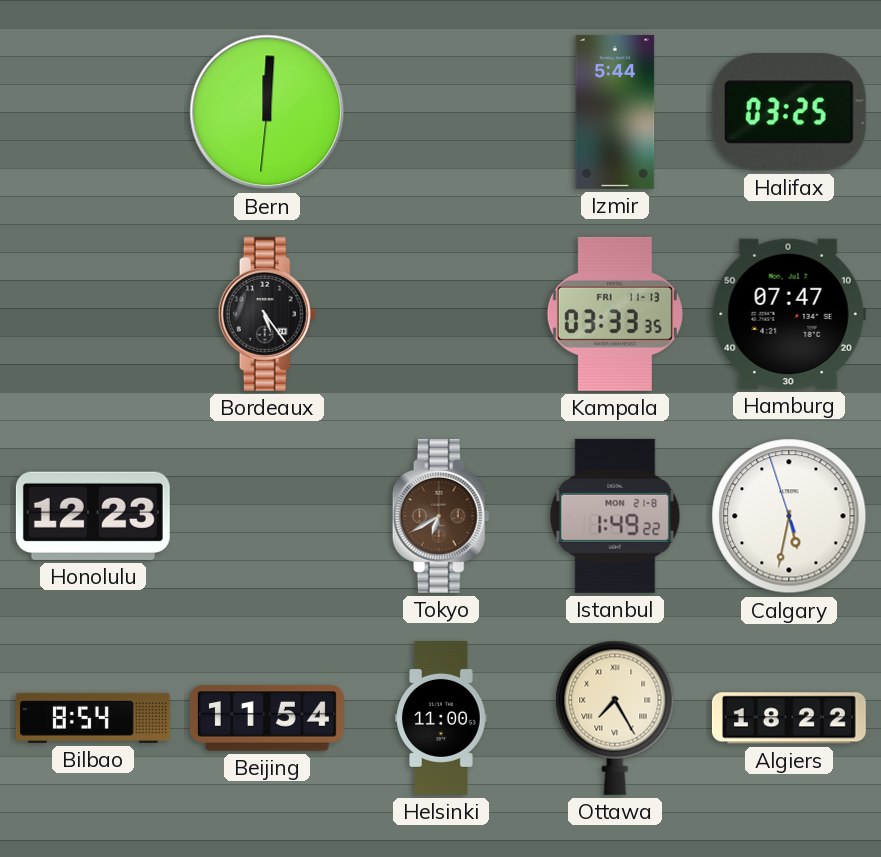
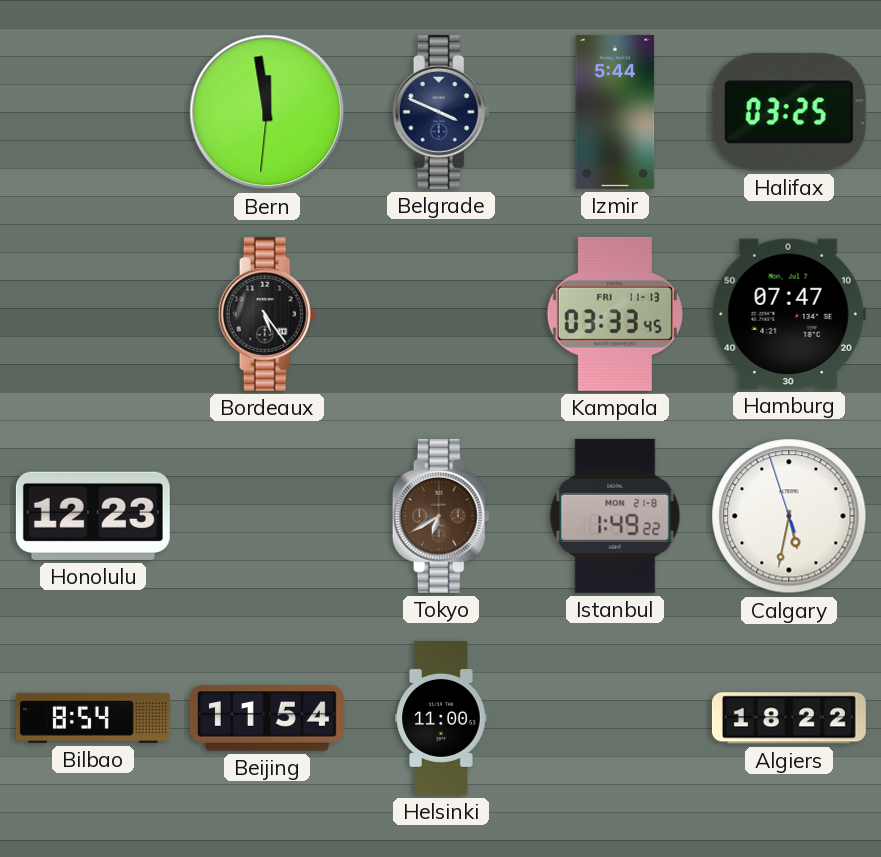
Bern: 12:00 -> 11:58
Belgrade: none -> 3:49
Kampala: 03:33:35 -> 03:33:45
Ottawa: 7:25 -> none
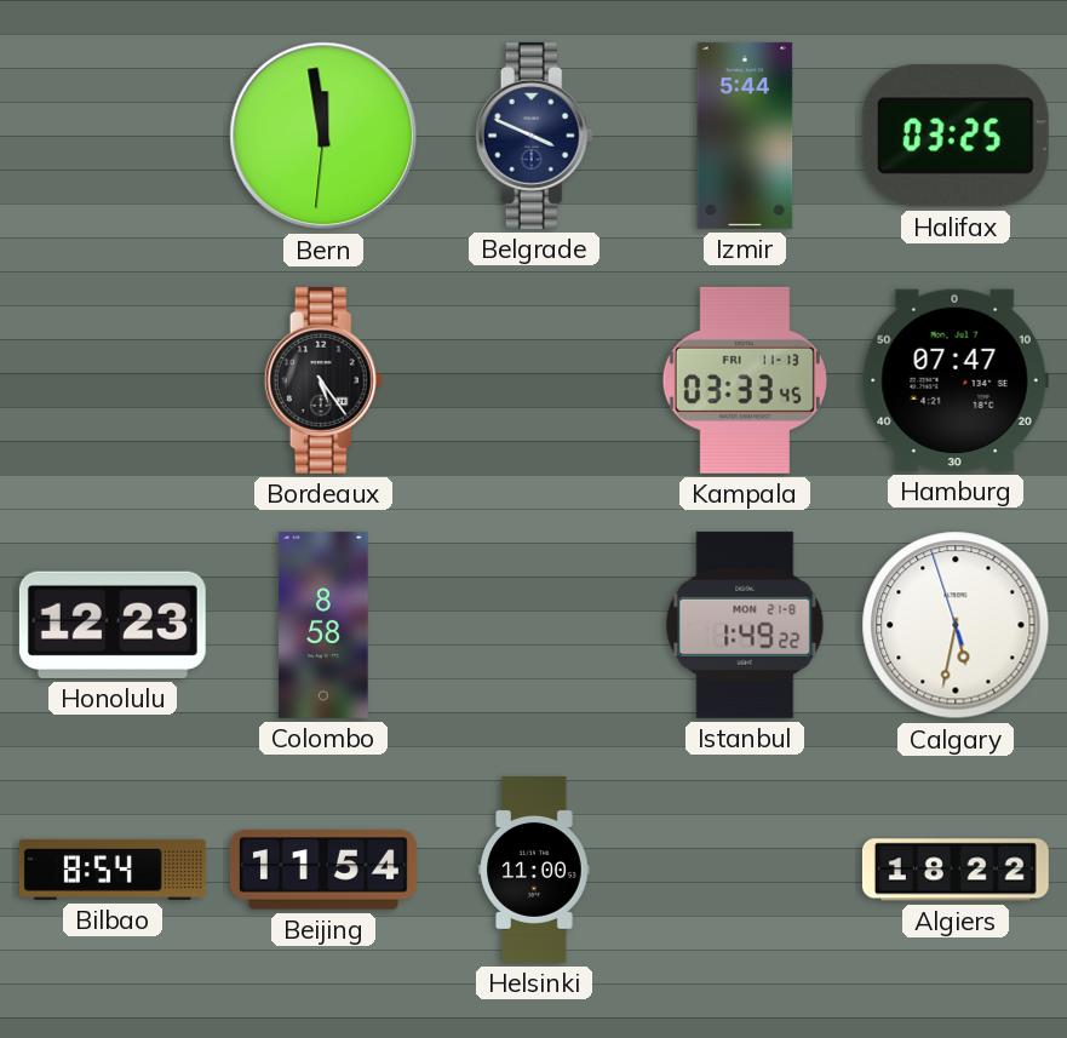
Colombo: none -> 8:58
Tokyo: 6:40 -> none
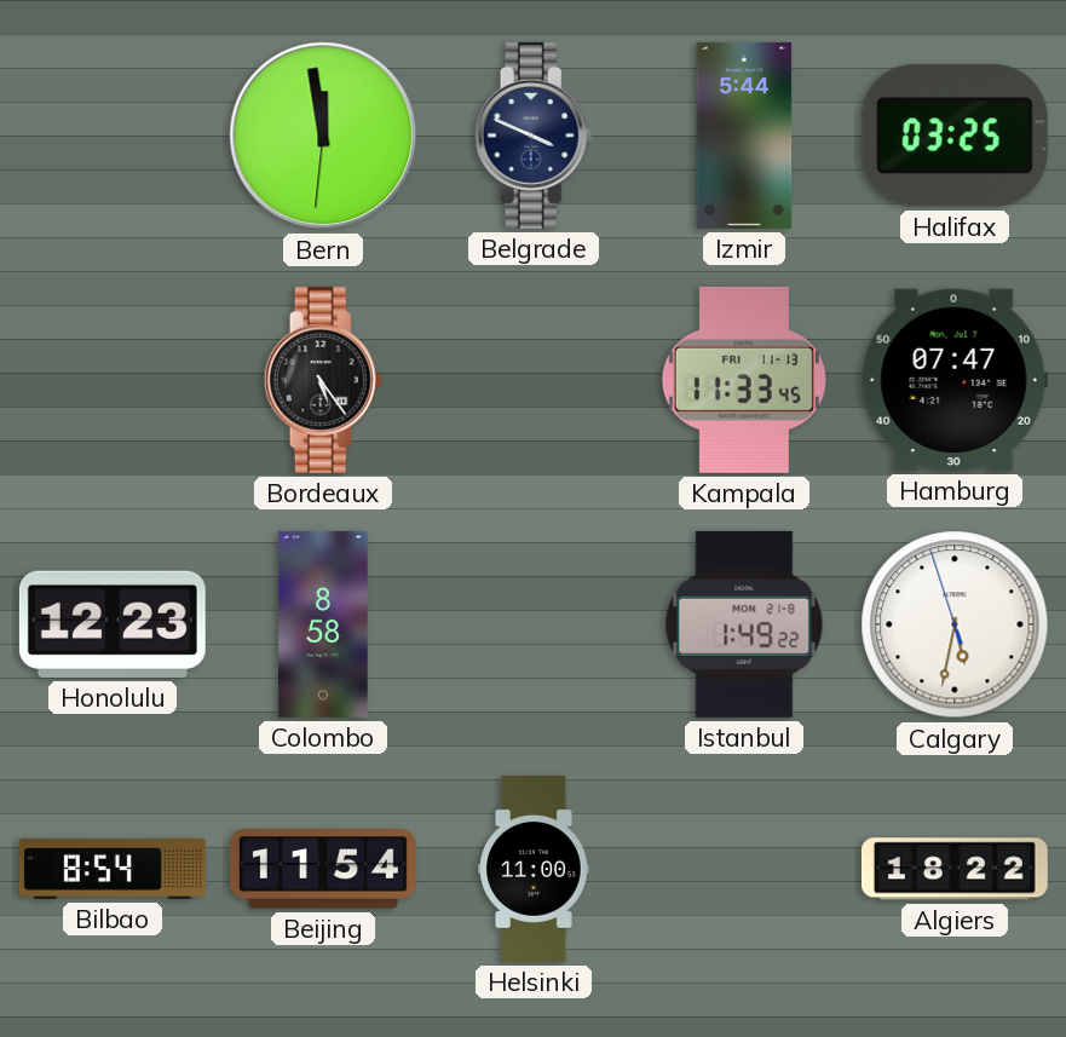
Kampala: 03:33 -> 11:33
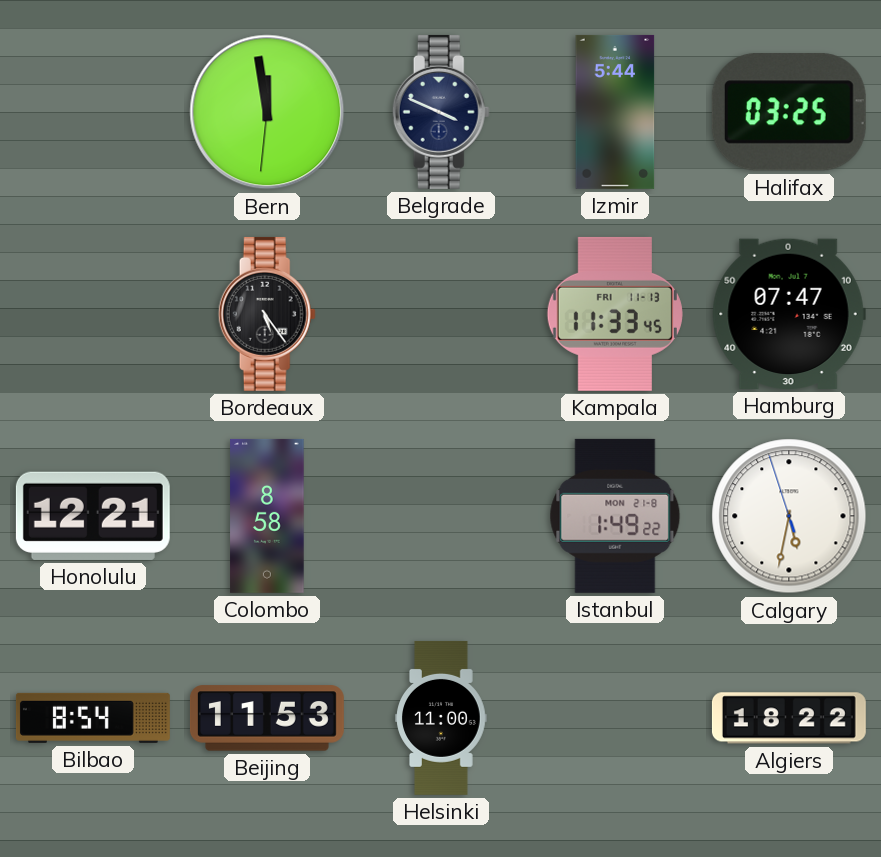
Honolulu: 12:23 -> 12:21
Beijing: 11:54 -> 11:53
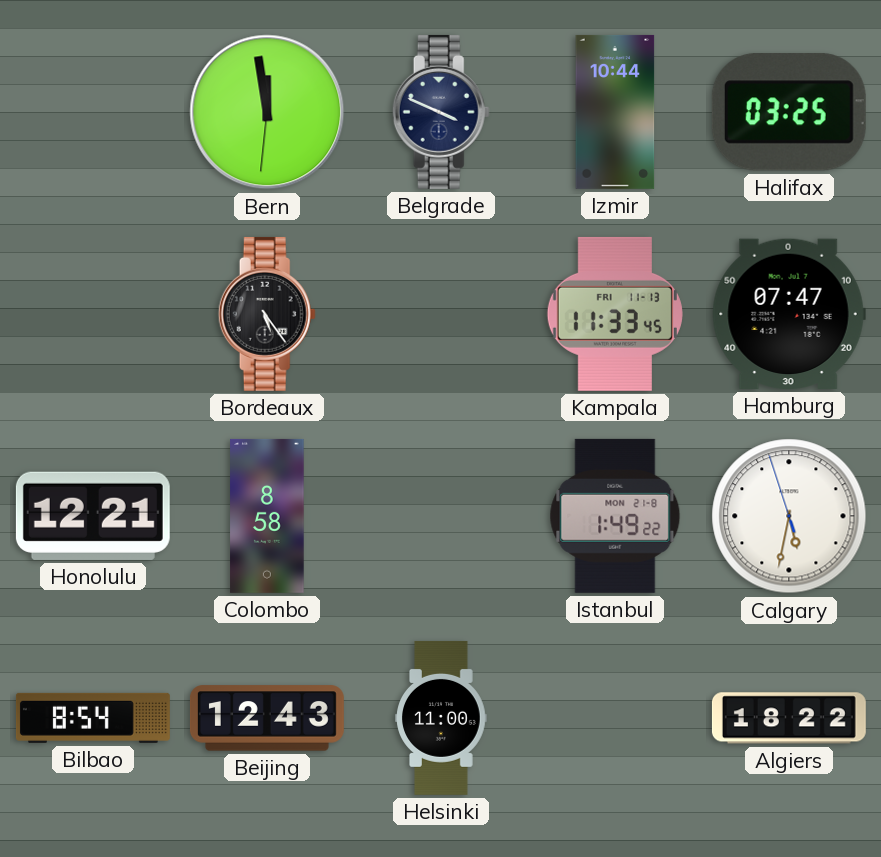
Izmir: 5:44 -> 10:44
Beijing: 11:53 -> 12:43
